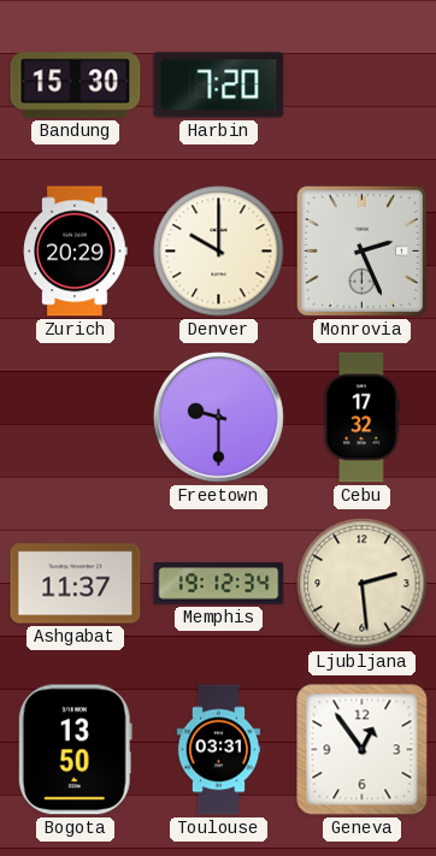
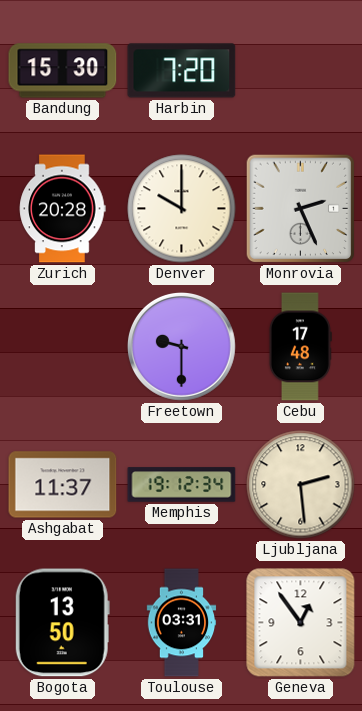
Zurich: 20:29 -> 20:28
Cebu: 17:32 -> 17:48
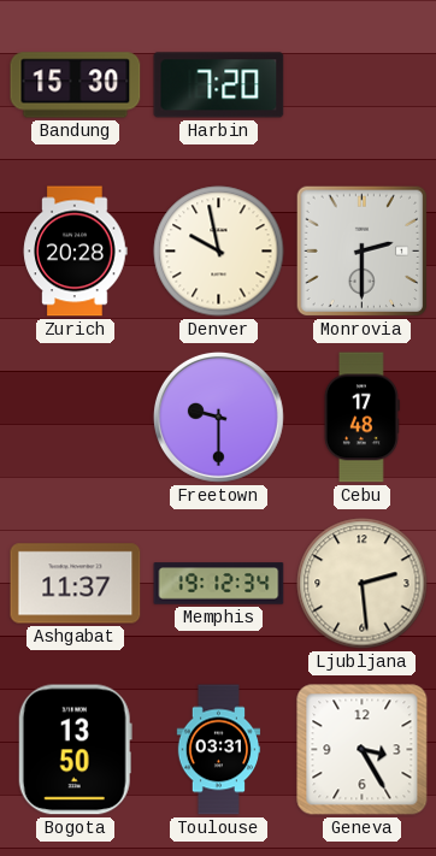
Denver: 10:00 -> 9:58
Monrovia: 2:26 -> 2:30
Geneva: 12:54 -> 3:25
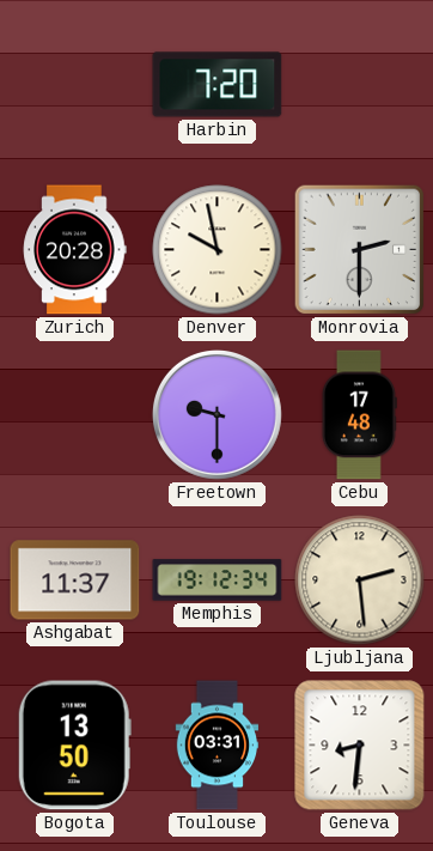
Bandung: 15:30 -> none
Geneva: 3:25 -> 8:31
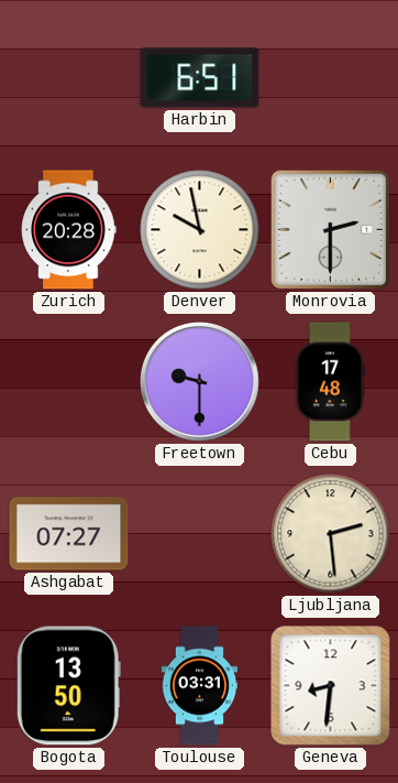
Harbin: 7:20 -> 6:51
Ashgabat: 11:37 -> 07:27
Memphis: 19:12 -> none
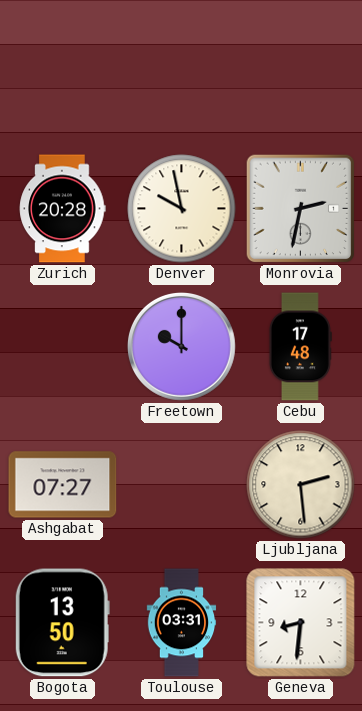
Harbin: 6:51 -> none
Monrovia: 2:30 -> 2:32
Freetown: 9:30 -> 10:00
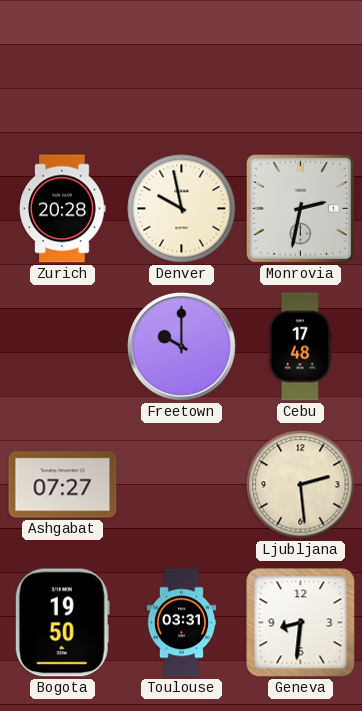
Bogota: 13:50 -> 19:50
